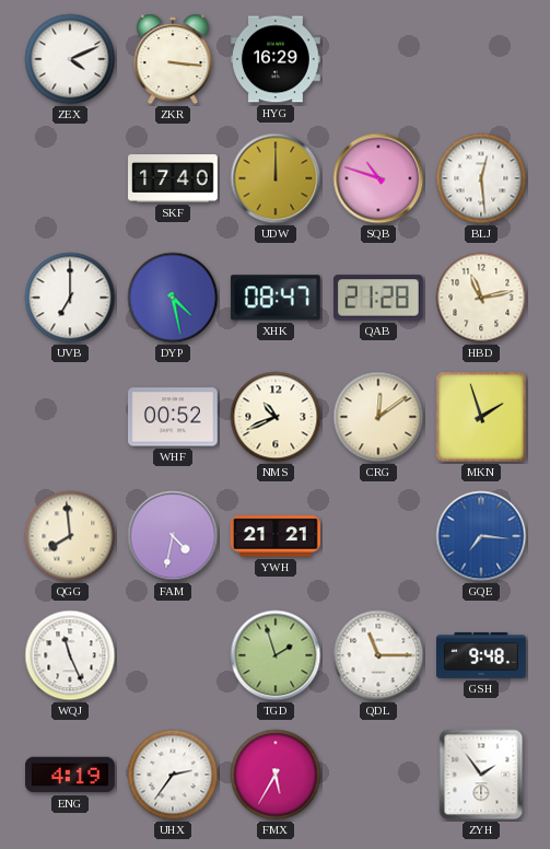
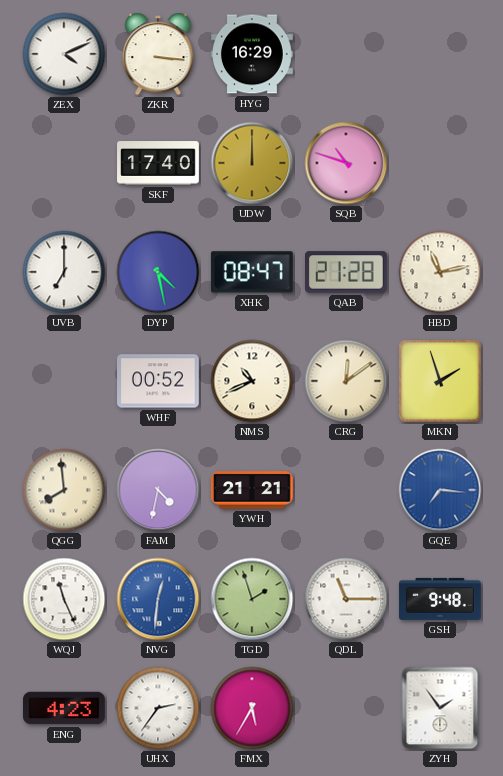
BLJ: 12:29 -> none
NVG: none -> 12:31
ENG: 4:19 -> 4:23
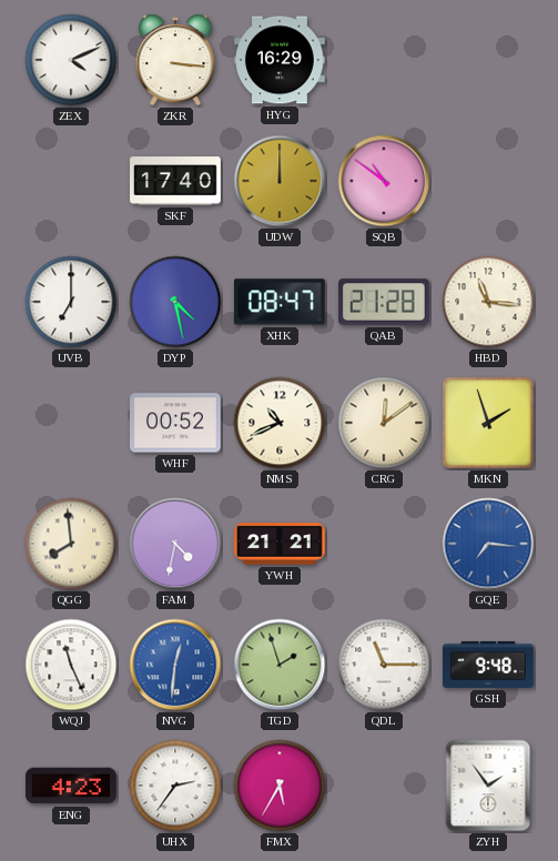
SQB: 10:48 -> 10:51
HBD: 11:13 -> 11:16
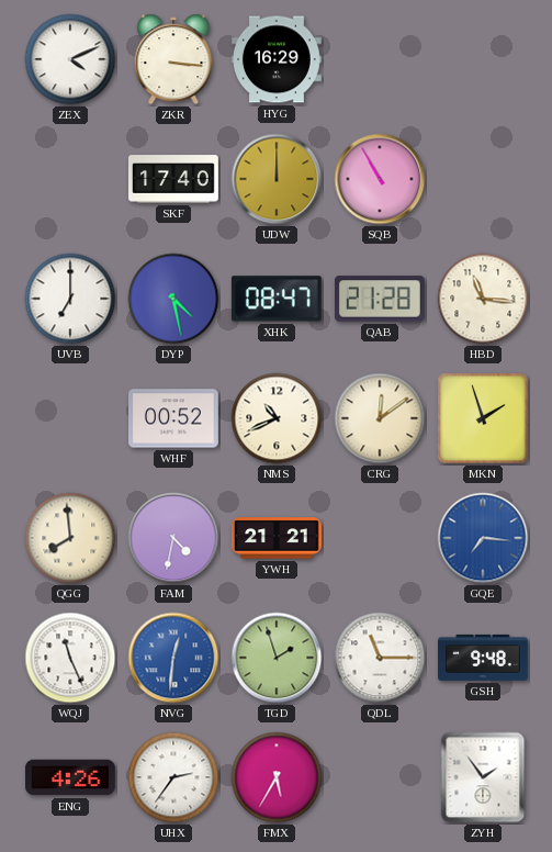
SQB: 10:51 -> 10:55
ENG: 4:23 -> 4:26
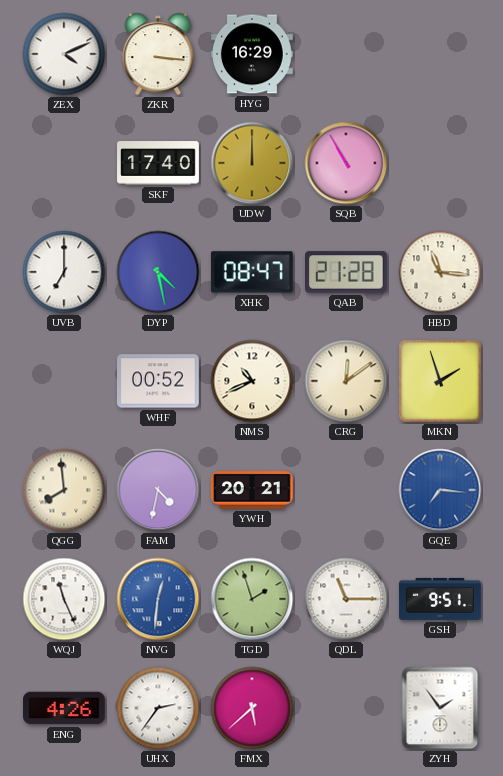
YWH: 21:21 -> 20:21
GSH: 9:48 -> 9:51
FMX: 5:35 -> 5:38
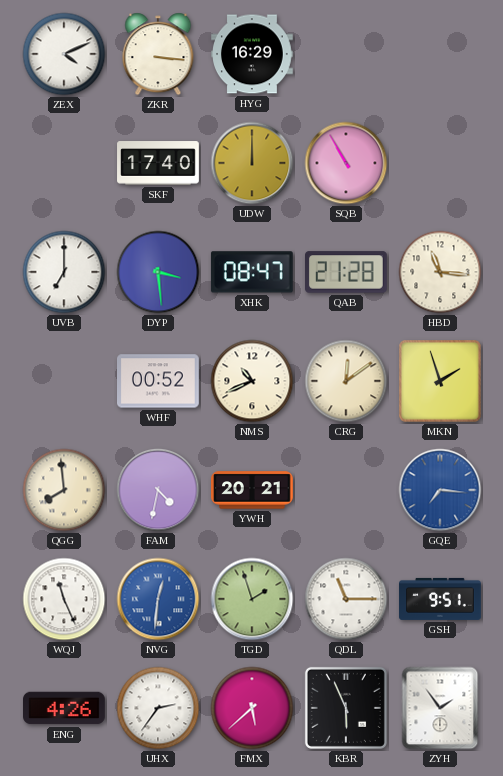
DYP: 4:28 -> 3:29
KBR: none -> 5:56
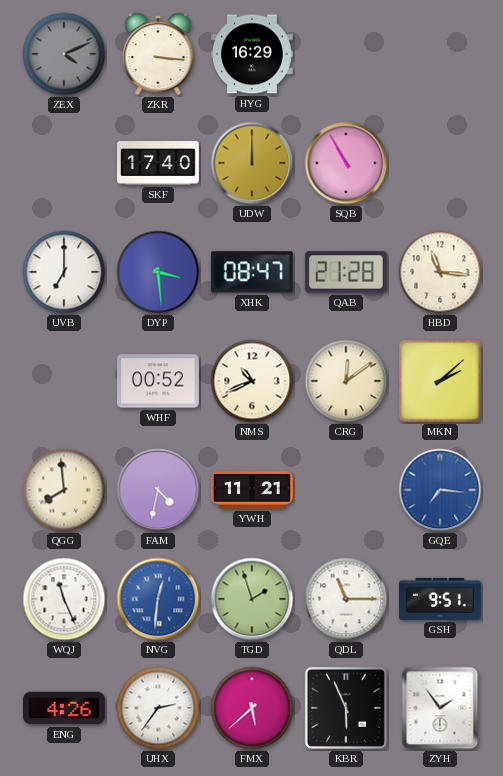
ZEX dial: white -> grey
MKN: 1:57 -> 2:08
YWH: 20:21 -> 11:21
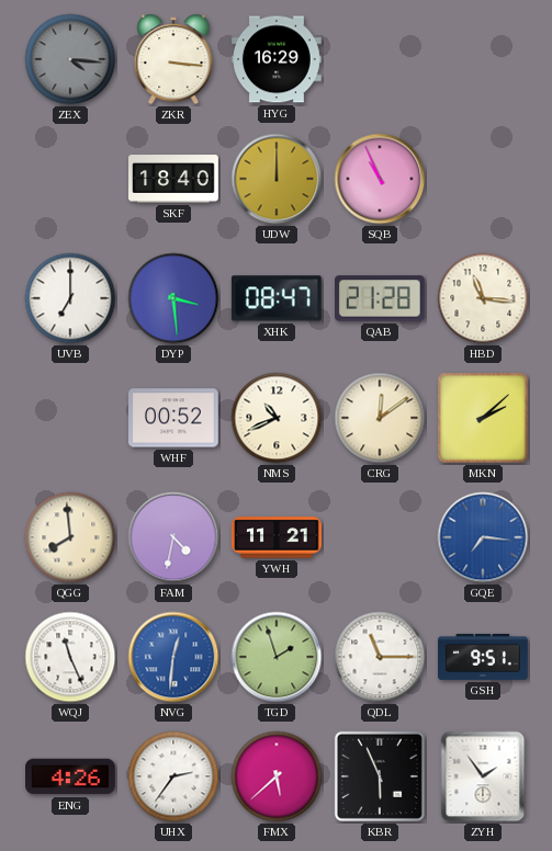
ZEX: 4:11 -> 4:16
SKF: 17:40 -> 18:40
SQB: 10:55 -> 10:56
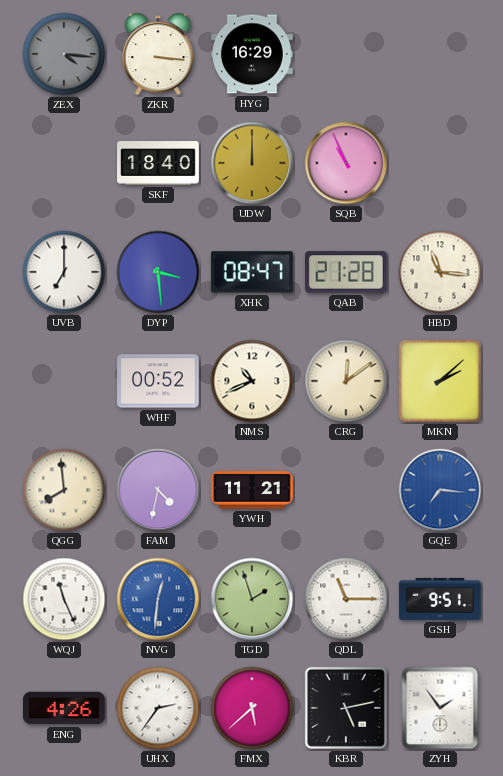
KBR: 5:56 -> 5:13
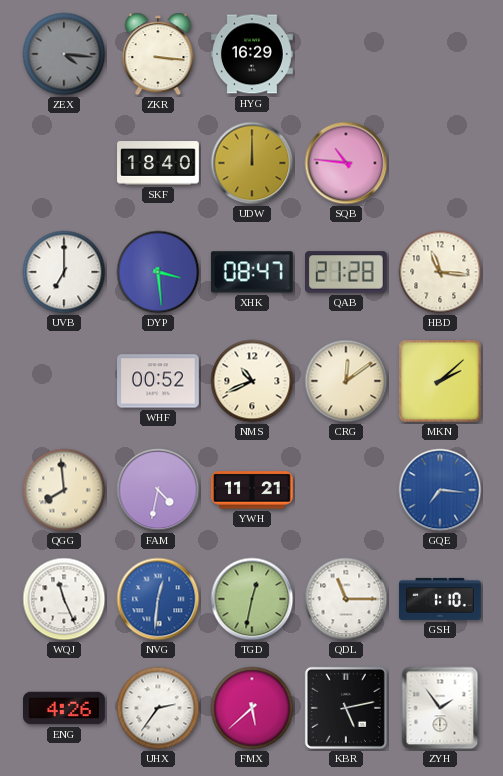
SQB: 10:56 -> 10:46
TGD: 1:57 -> 12:32
GSH: 9:51 -> 1:10
